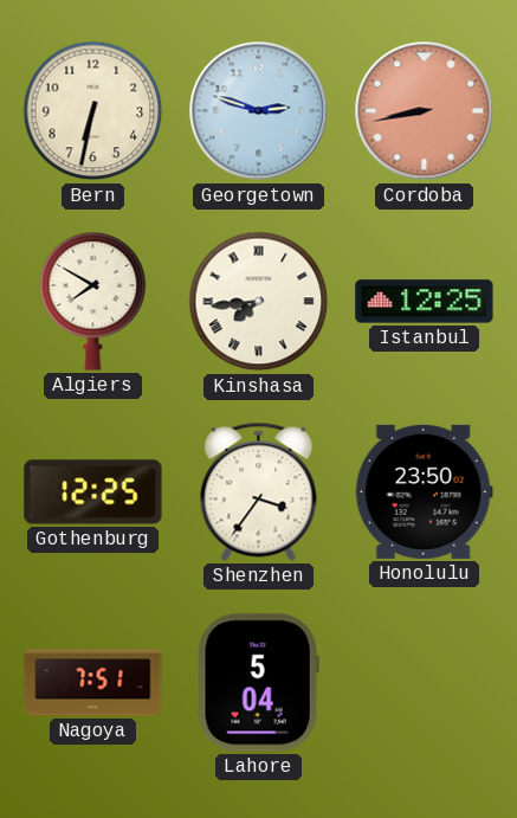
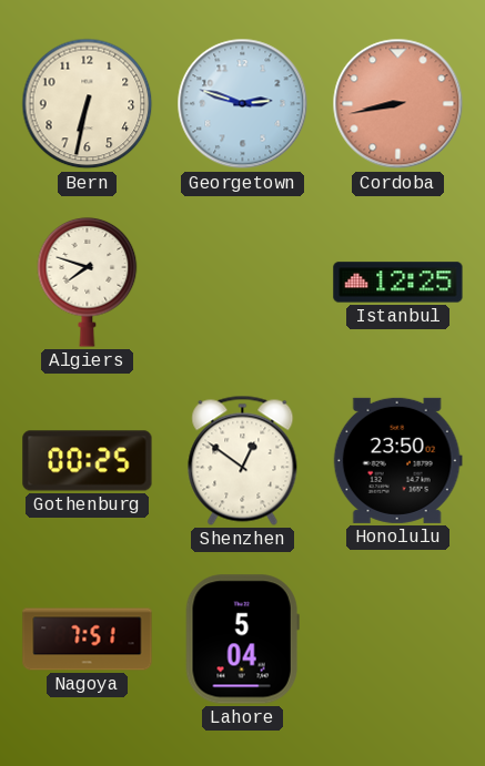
Algiers: 7:50 -> 7:48
Kinshasa: 7:44 -> none
Gothenburg: 12:25 -> 00:25
Shenzhen: 3:36 -> 12:51
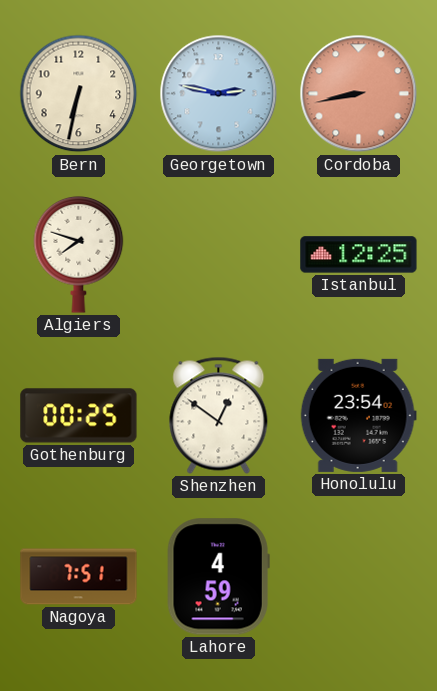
Georgetown: 2:48 -> 2:47
Honolulu: 23:50 -> 23:54
Lahore: 5:04 -> 4:59
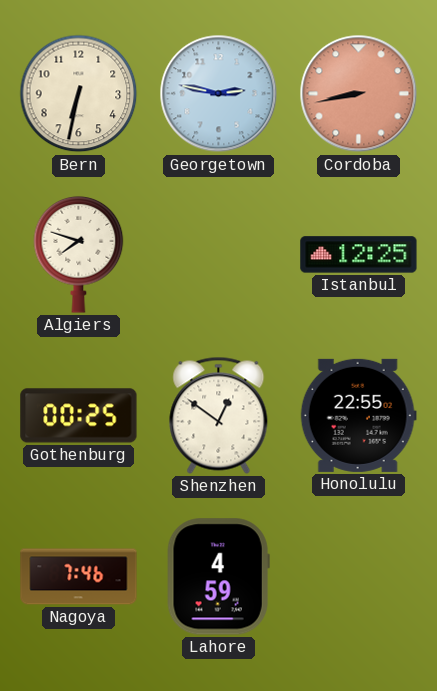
Honolulu: 23:54 -> 22:55
Nagoya: 7:51 -> 7:46
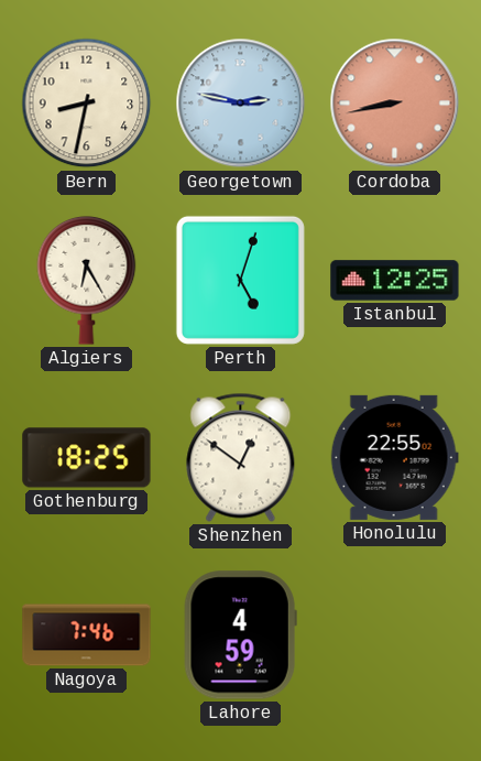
Bern: 6:32 -> 8:32
Algiers: 7:48 -> 6:25
Perth: none -> 5:03
Gothenburg: 00:25 -> 18:25
